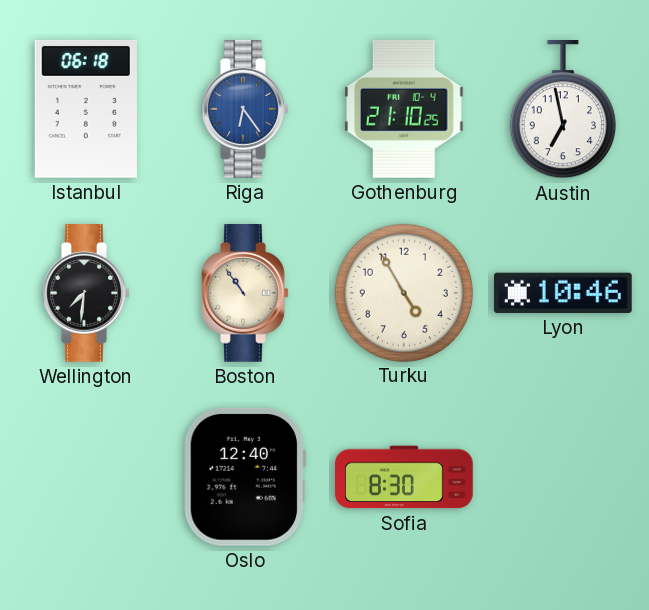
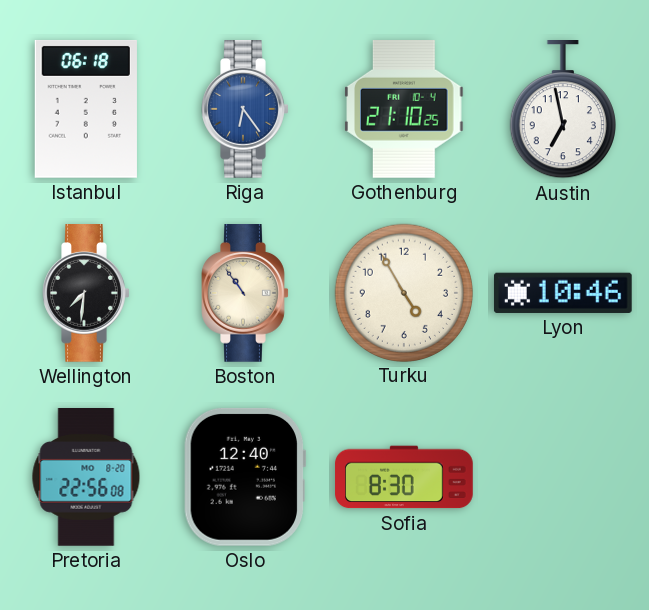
Pretoria: none -> 22:56
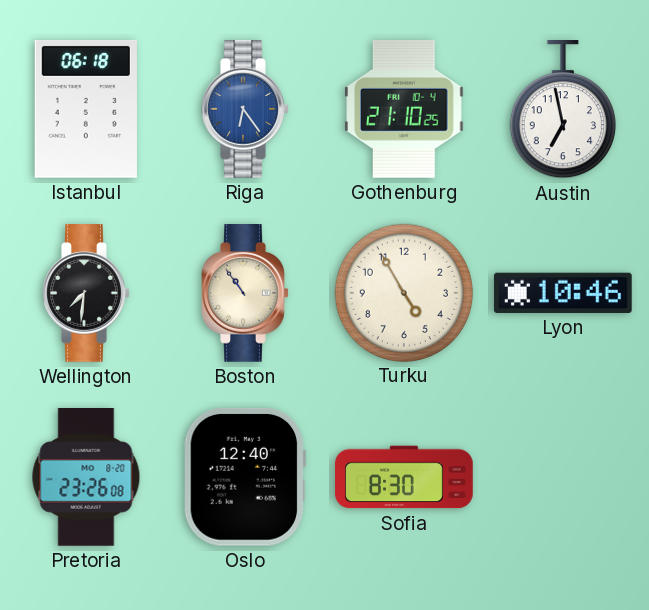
Pretoria: 22:56 -> 23:26
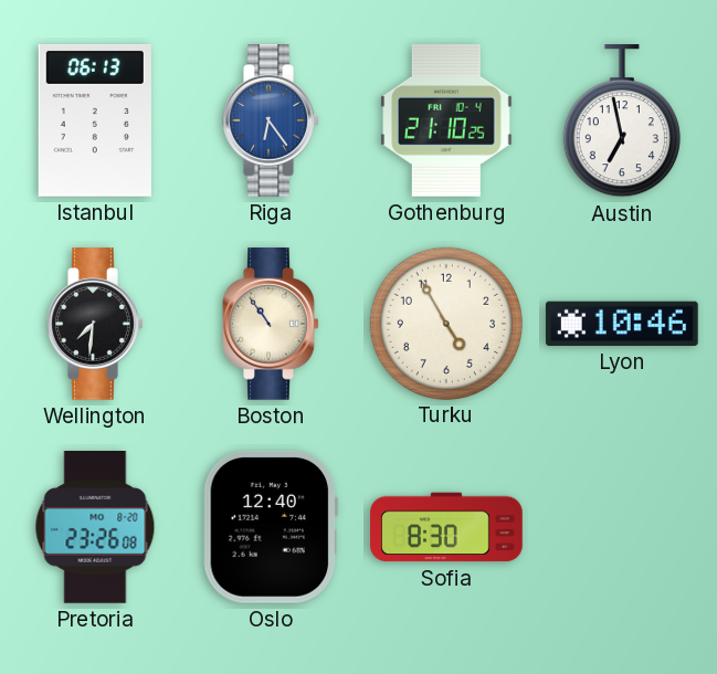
Istanbul: 06:18 -> 06:13
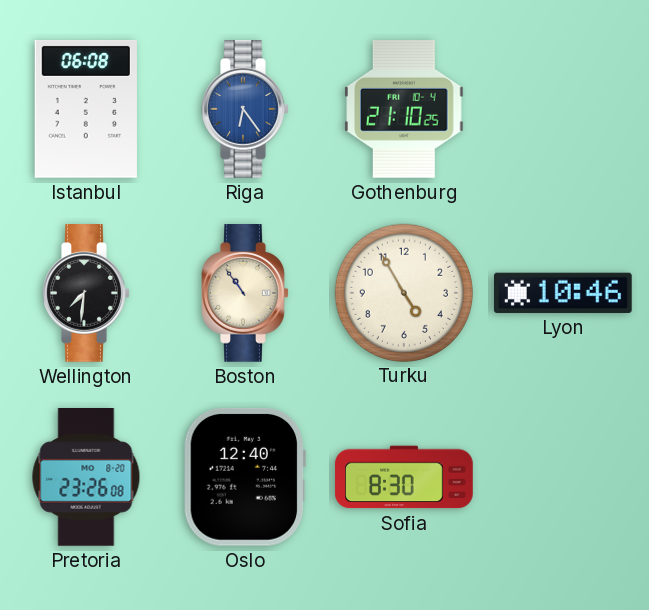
Istanbul: 06:13 -> 06:08
Austin: 6:58 -> none
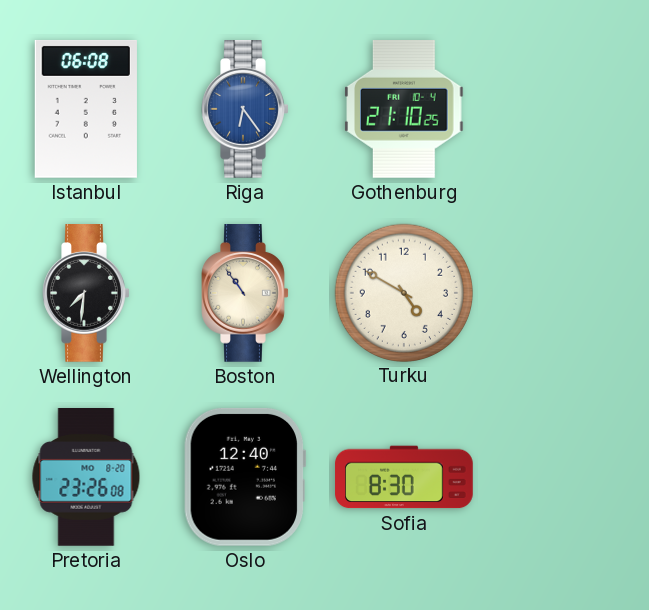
Turku: 4:55 -> 4:50
Lyon: 10:46 -> none
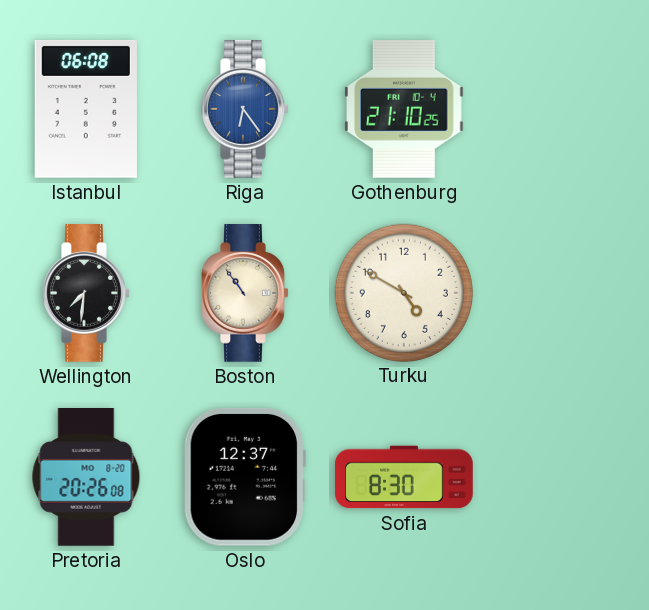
Pretoria: 23:26 -> 20:26
Oslo: 12:40 -> 12:37
